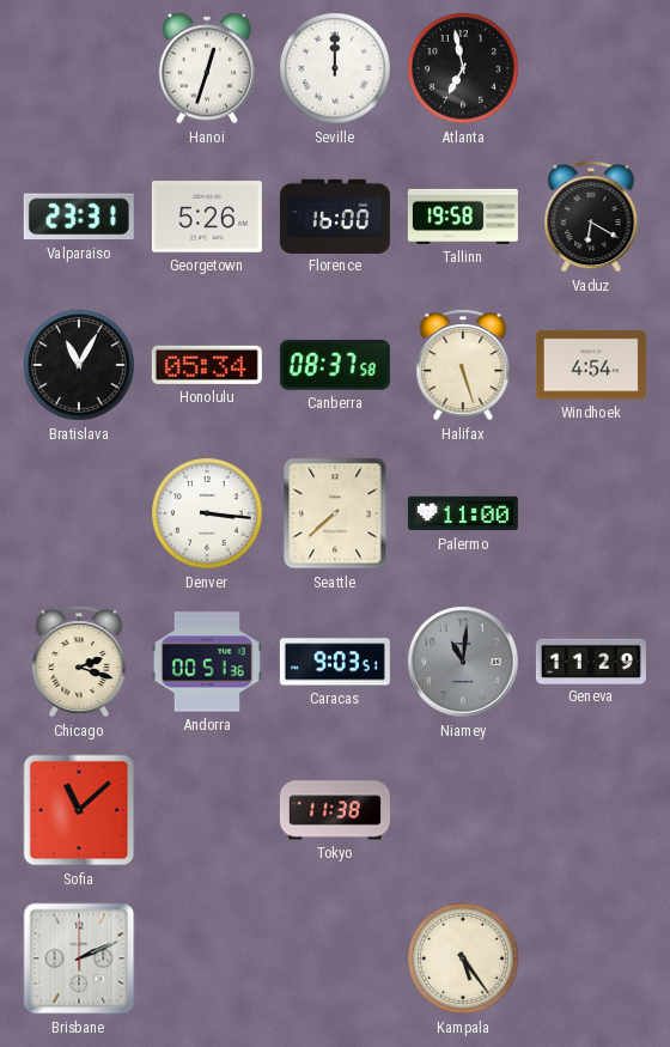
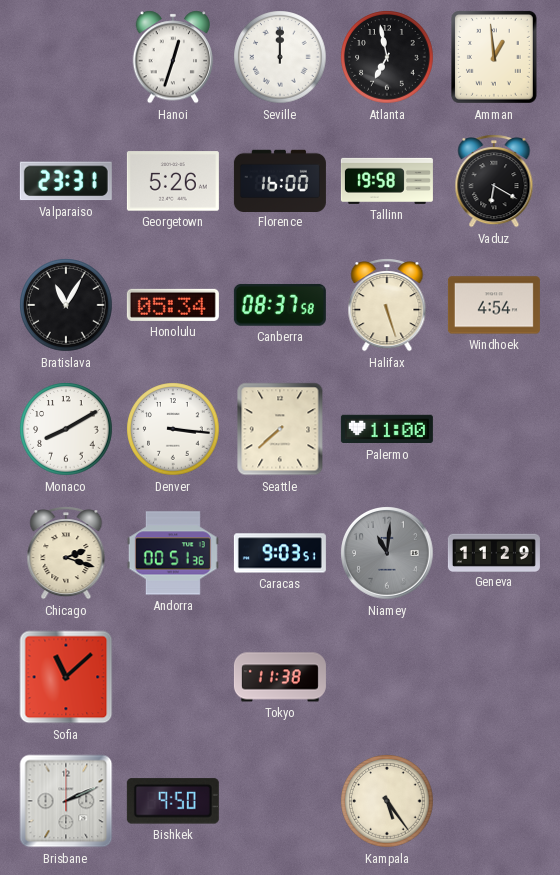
Amman: none -> 12:59
Monaco: none -> 8:10
Bishkek: none -> 9:50
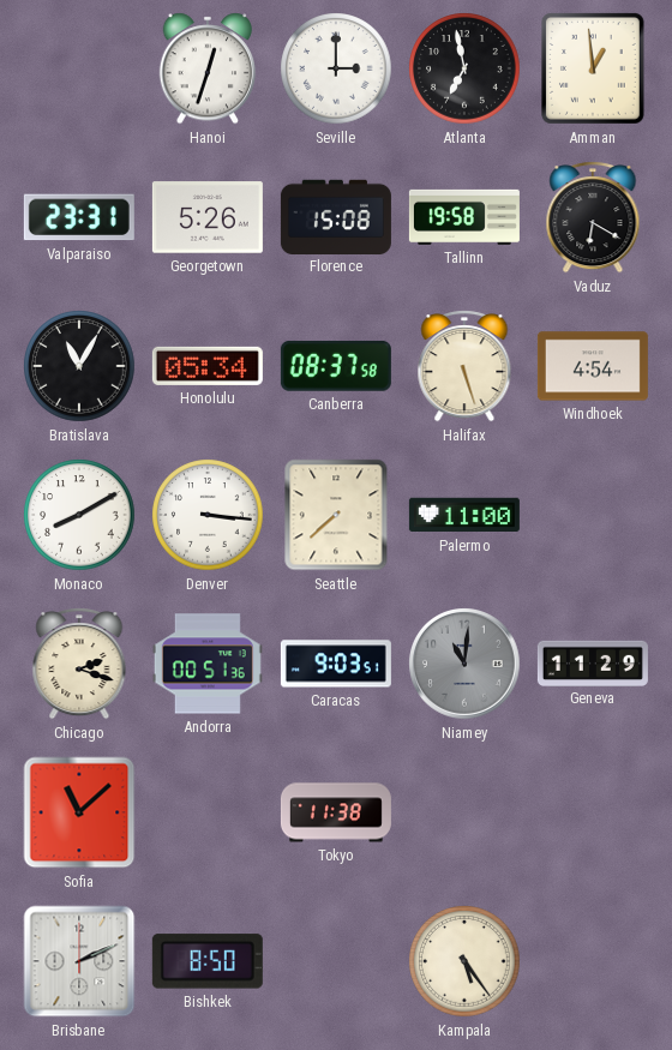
Seville: 12:00 -> 3:00
Florence: 16:00 -> 15:08
Bishkek: 9:50 -> 8:50
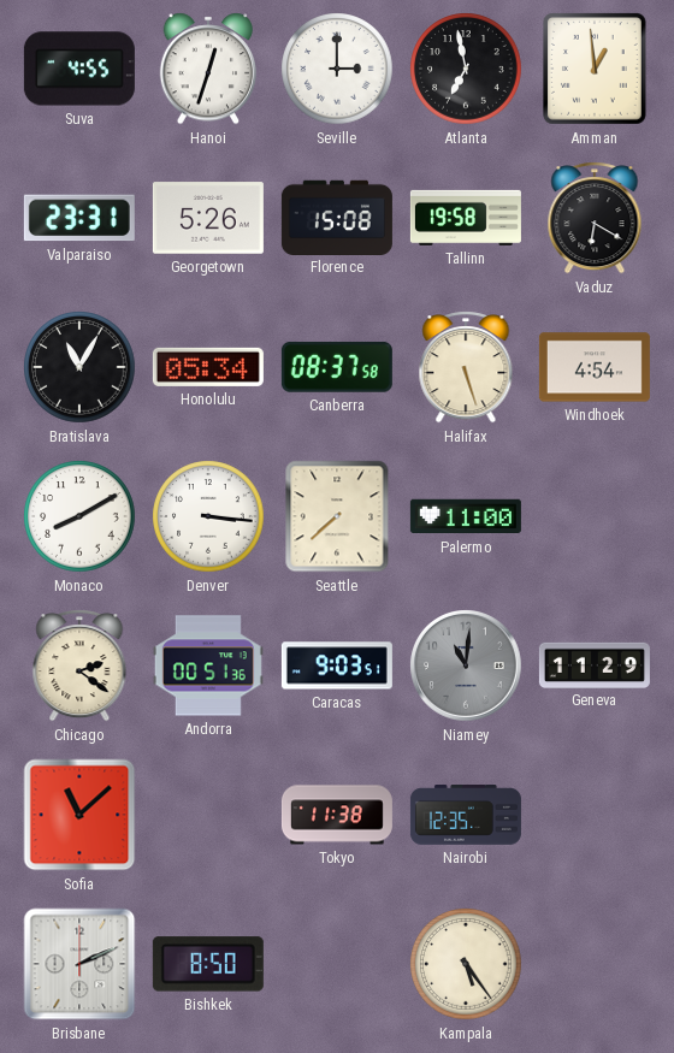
Suva: none -> 4:55
Chicago: 2:18 -> 2:21
Nairobi: none -> 12:35
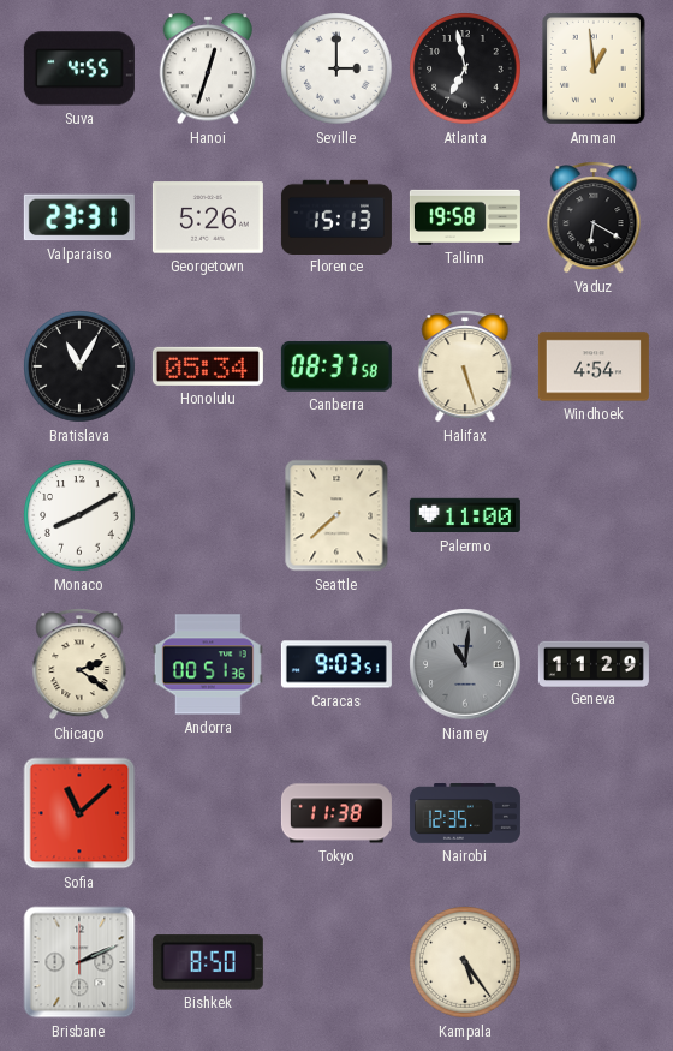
Florence: 15:08 -> 15:13
Denver: 3:16 -> none
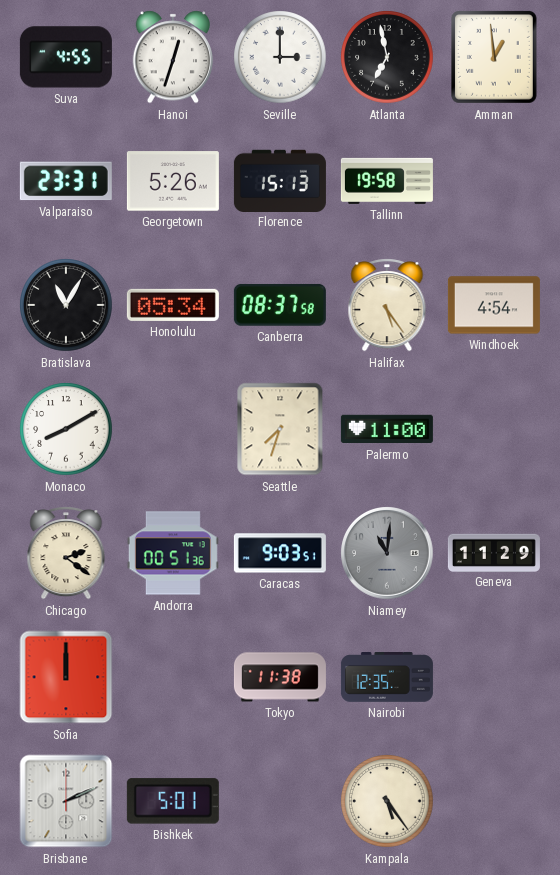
Vaduz: 6:20 -> none
Halifax: 5:27 -> 5:24
Seattle: 7:38 -> 7:33
Sofia: 11:08 -> 12:00
Bishkek: 8:50 -> 5:01
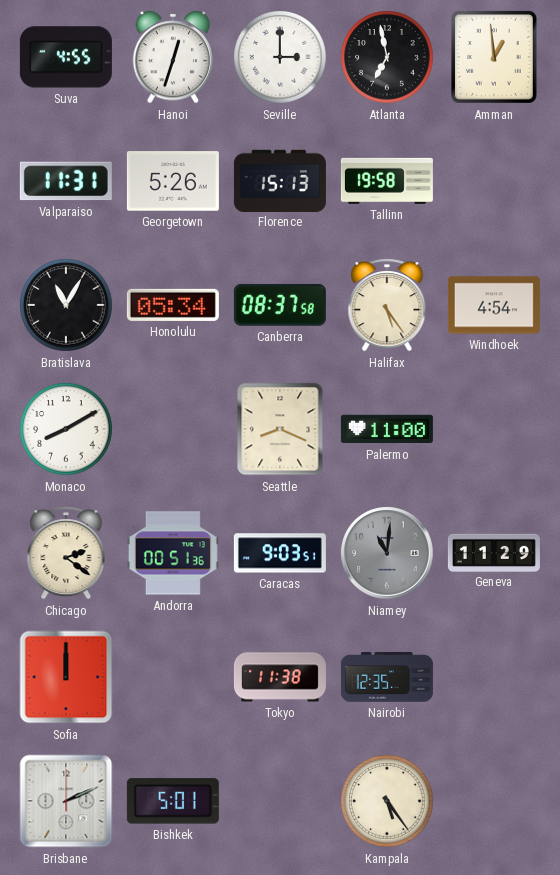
Valparaiso: 23:31 -> 11:31
Seattle: 7:33 -> 8:19
